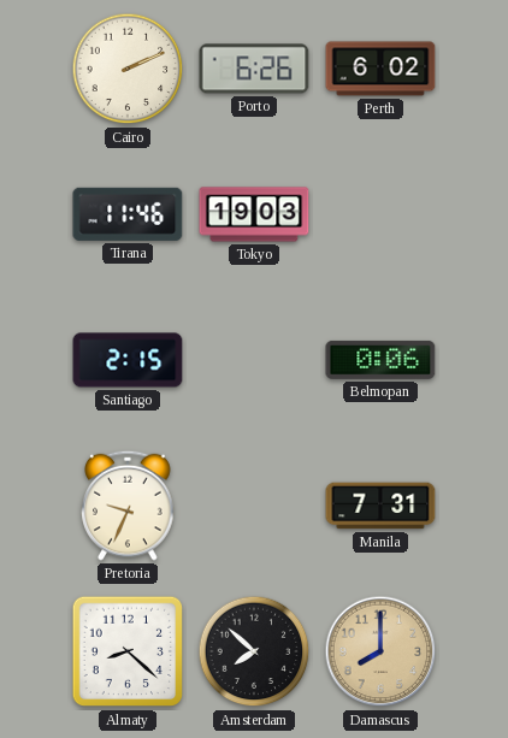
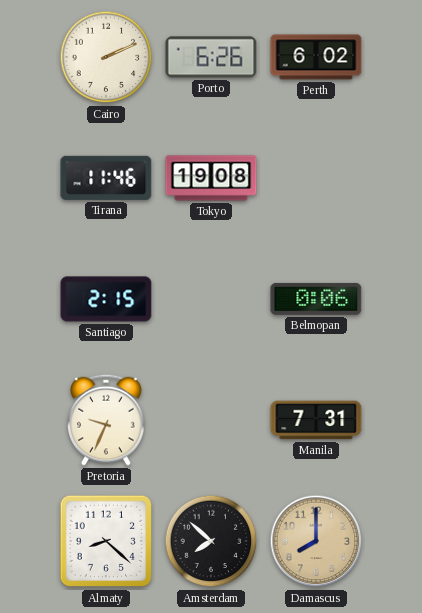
Tokyo: 19:03 -> 19:08
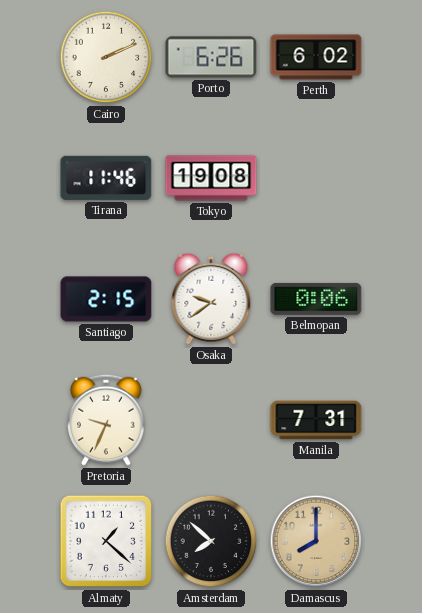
Osaka: none -> 9:39
Almaty: 8:22 -> 1:22
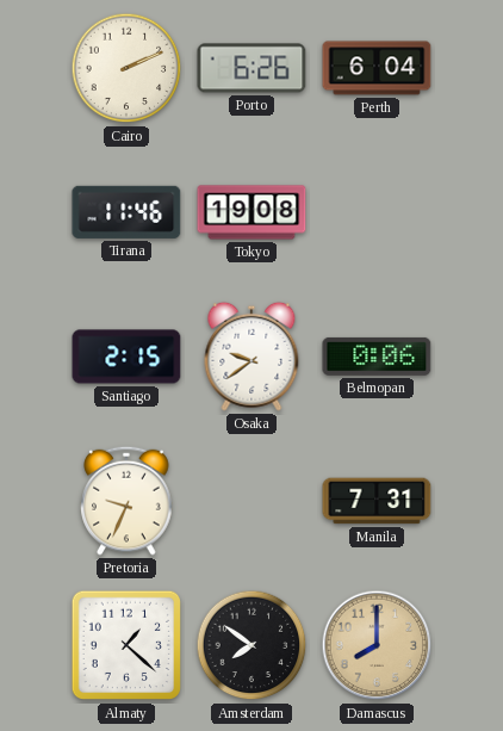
Perth: 6:02 -> 6:04
Amsterdam: 7:52 -> 7:51
